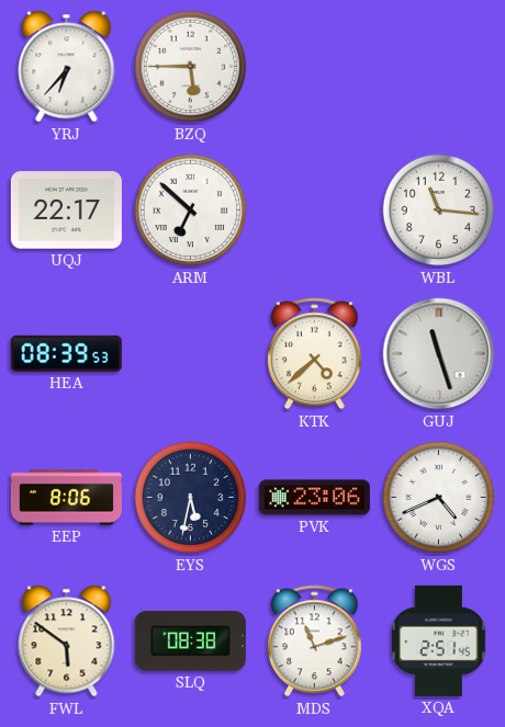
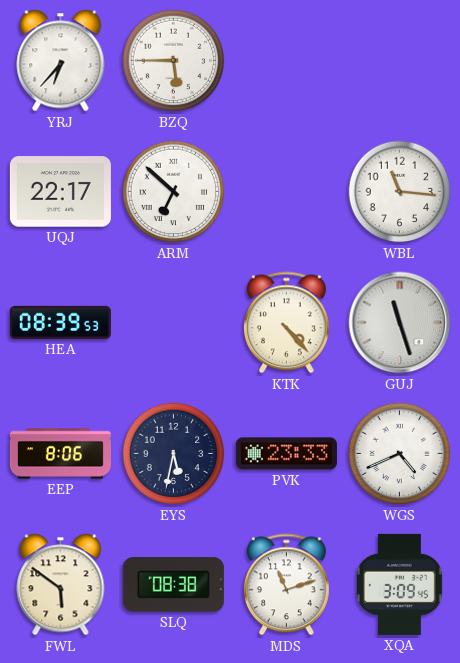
KTK: 4:38 -> 4:23
PVK: 23:06 -> 23:33
XQA: 2:51 -> 3:09
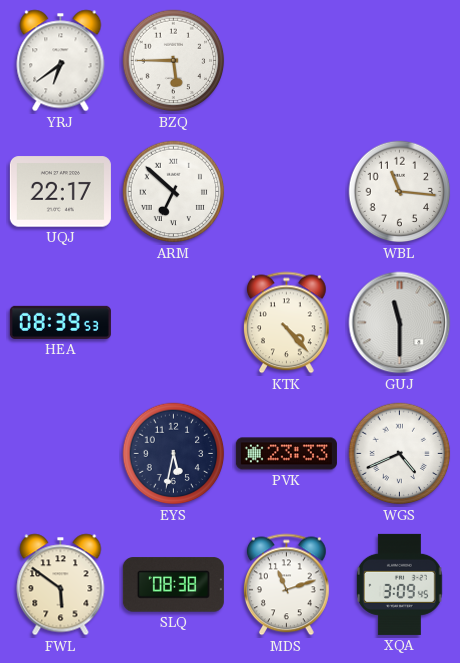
YRJ: 6:37 -> 6:39
GUJ: 11:27 -> 11:30
EEP: 8:06 -> none
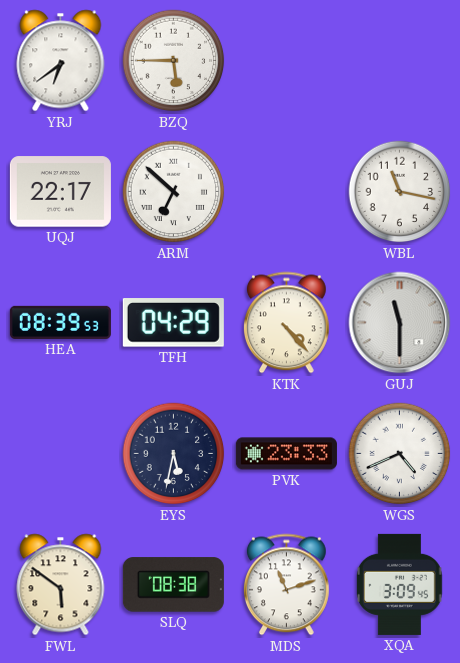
WBL: 11:16 -> 11:17
TFH: none -> 04:29
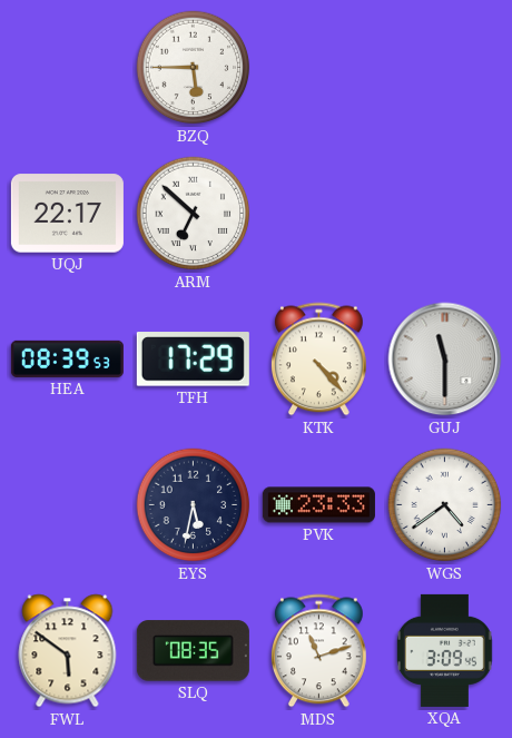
YRJ: 6:39 -> none
WBL: 11:17 -> none
TFH: 04:29 -> 17:29
WGS: 4:41 -> 4:39
SLQ: 08:38 -> 08:35
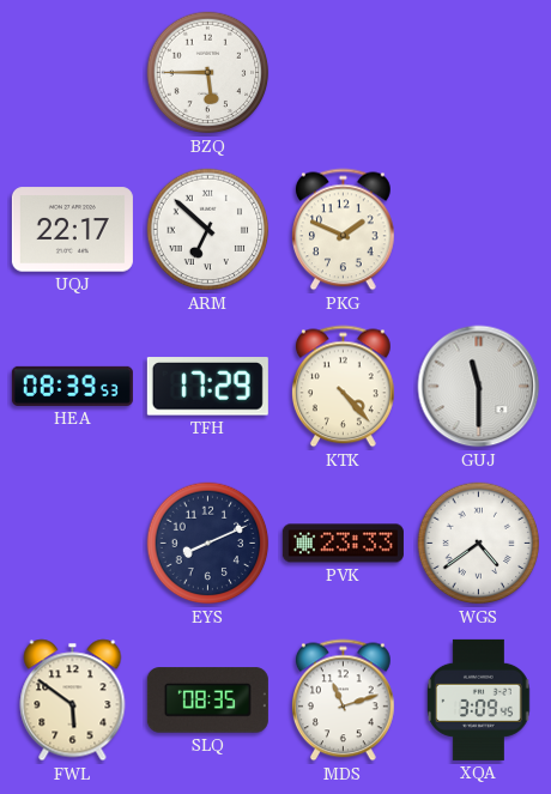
PKG: none -> 1:49
EYS: 5:32 -> 8:11
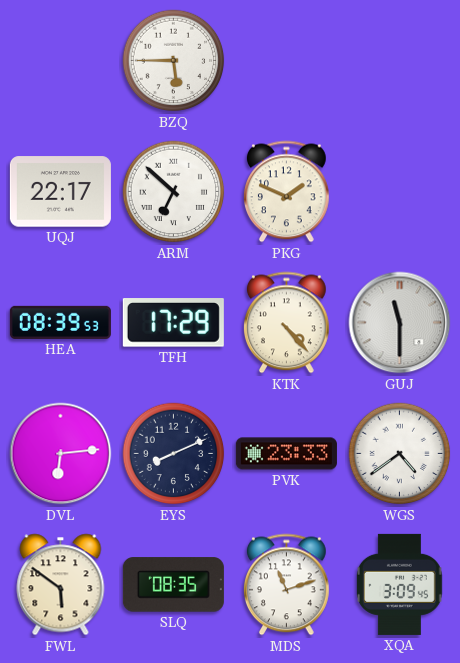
DVL: none -> 6:14
